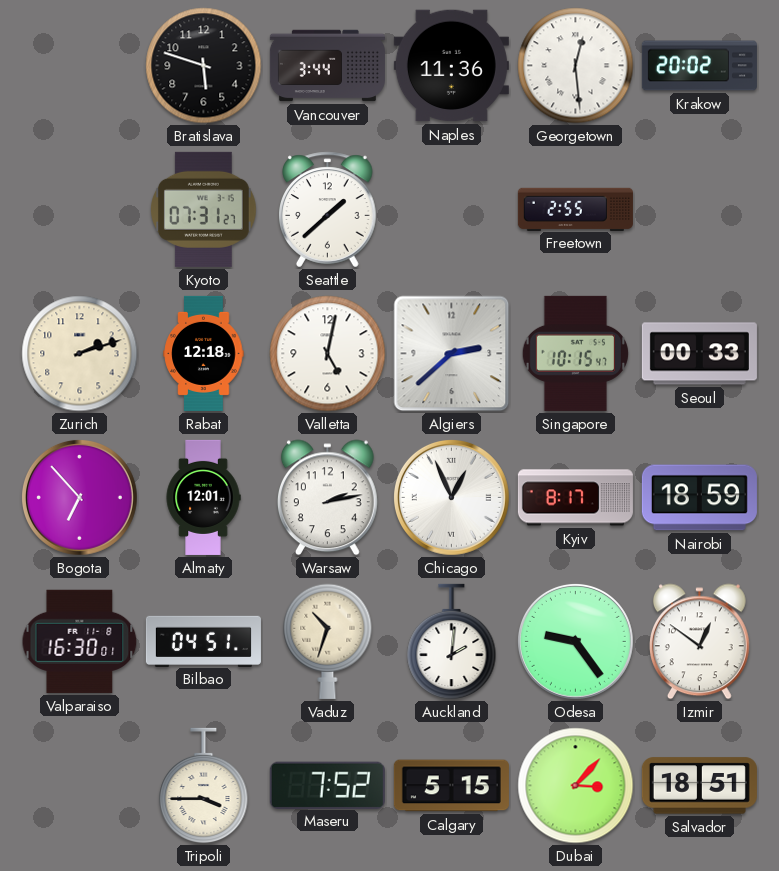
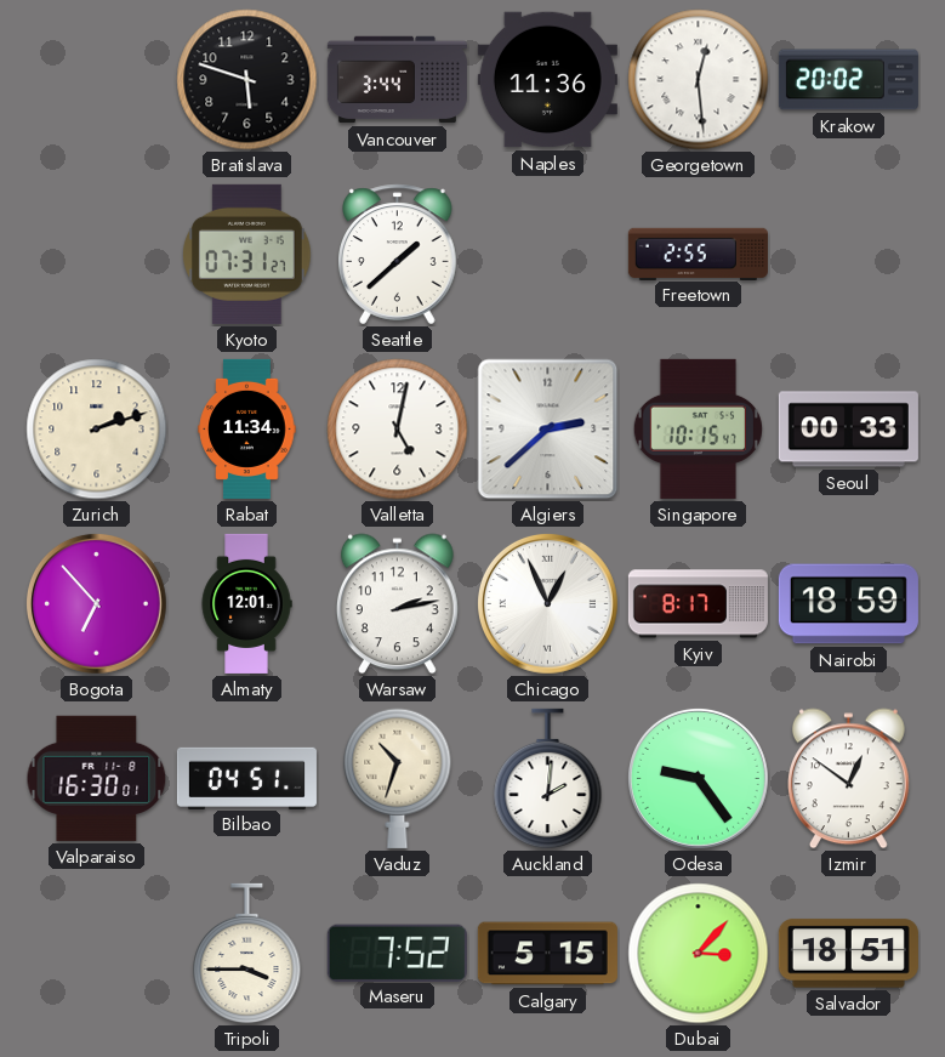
Rabat: 12:18 -> 11:34
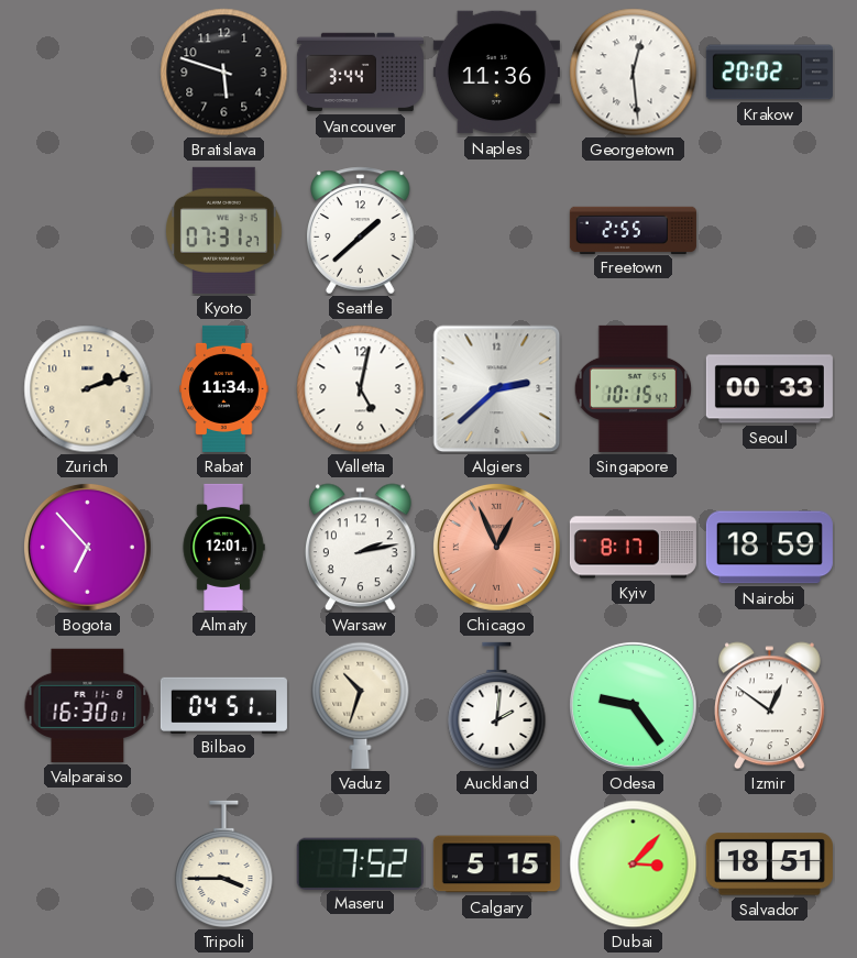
Chicago dial: white -> salmon
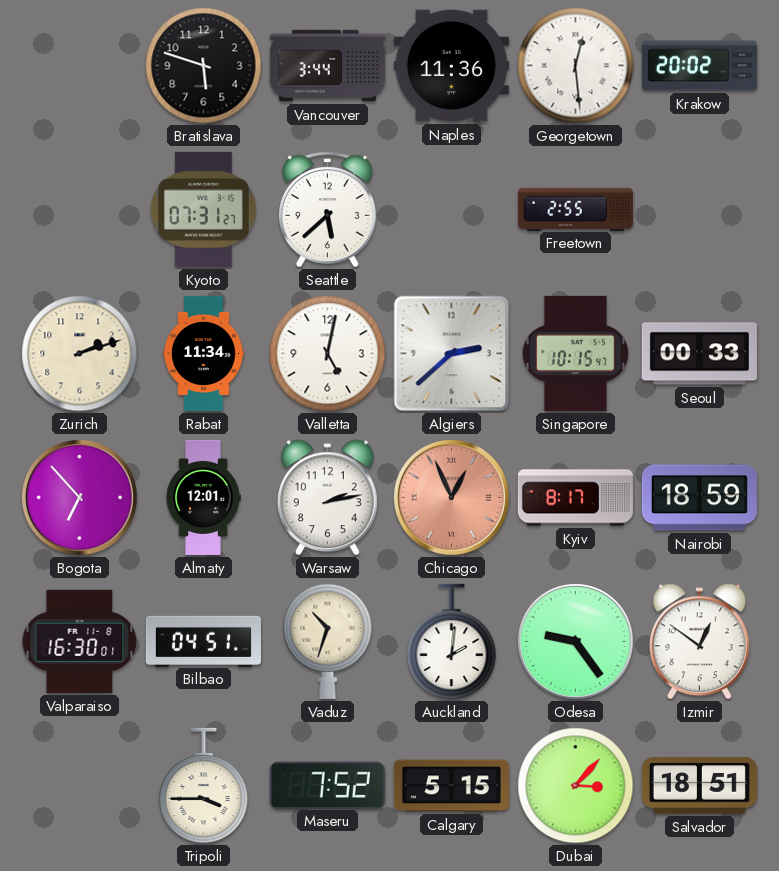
Seattle: 1:38 -> 5:38
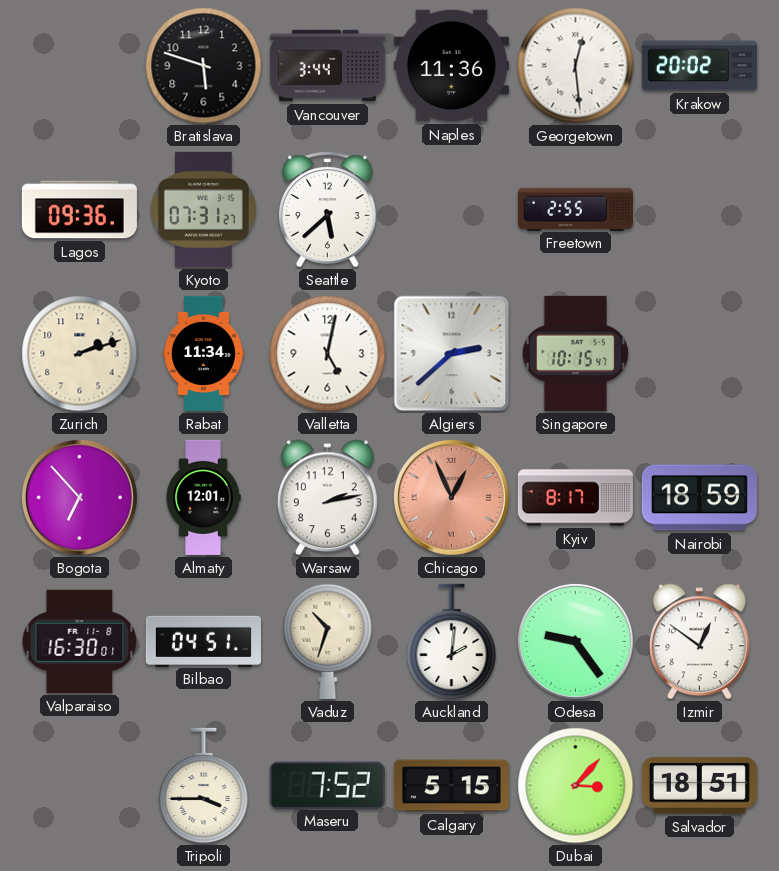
Lagos: none -> 09:36
Seoul: 00:33 -> none
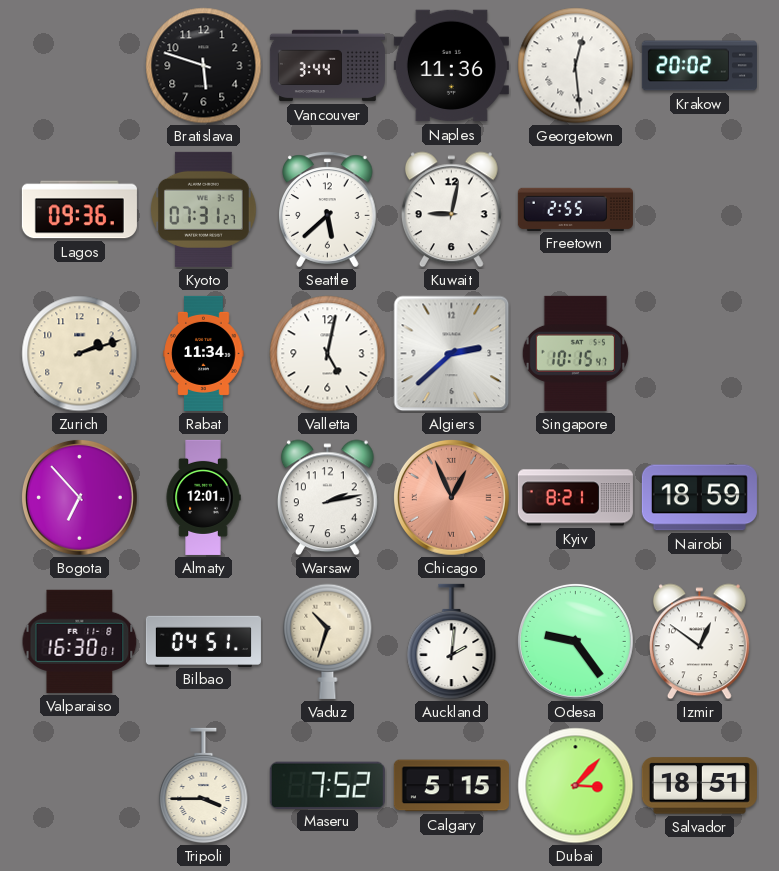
Kuwait: none -> 9:02
Kyiv: 8:17 -> 8:21
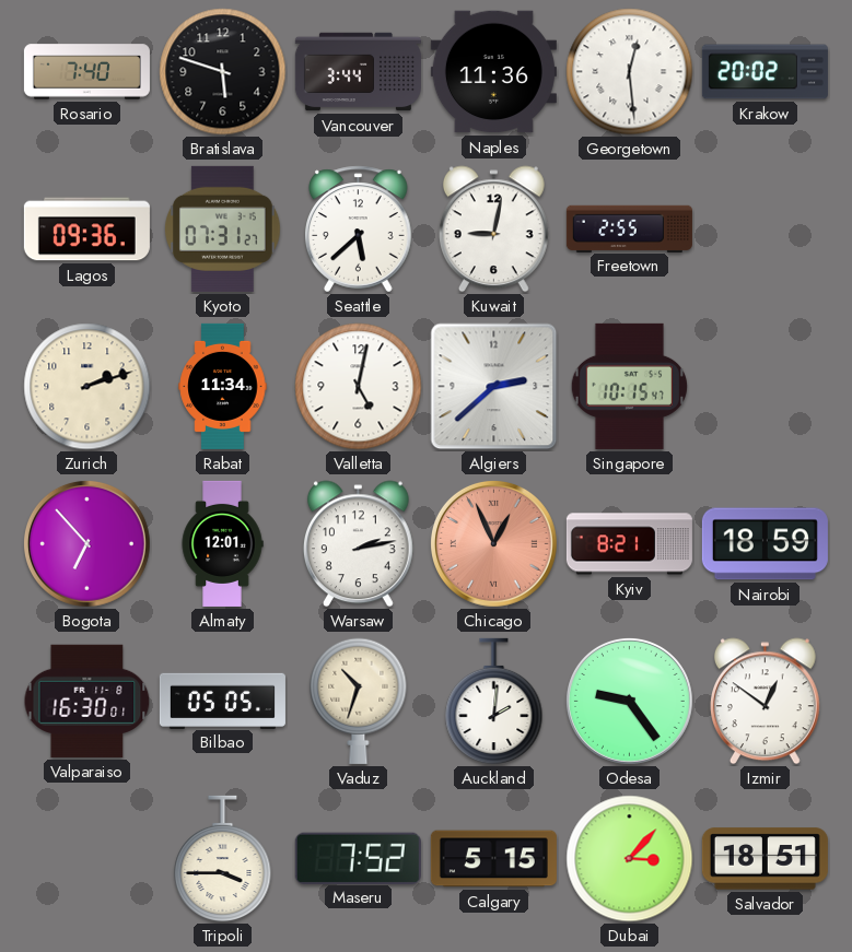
Rosario: none -> 7:40
Bilbao: 04:51 -> 05:05
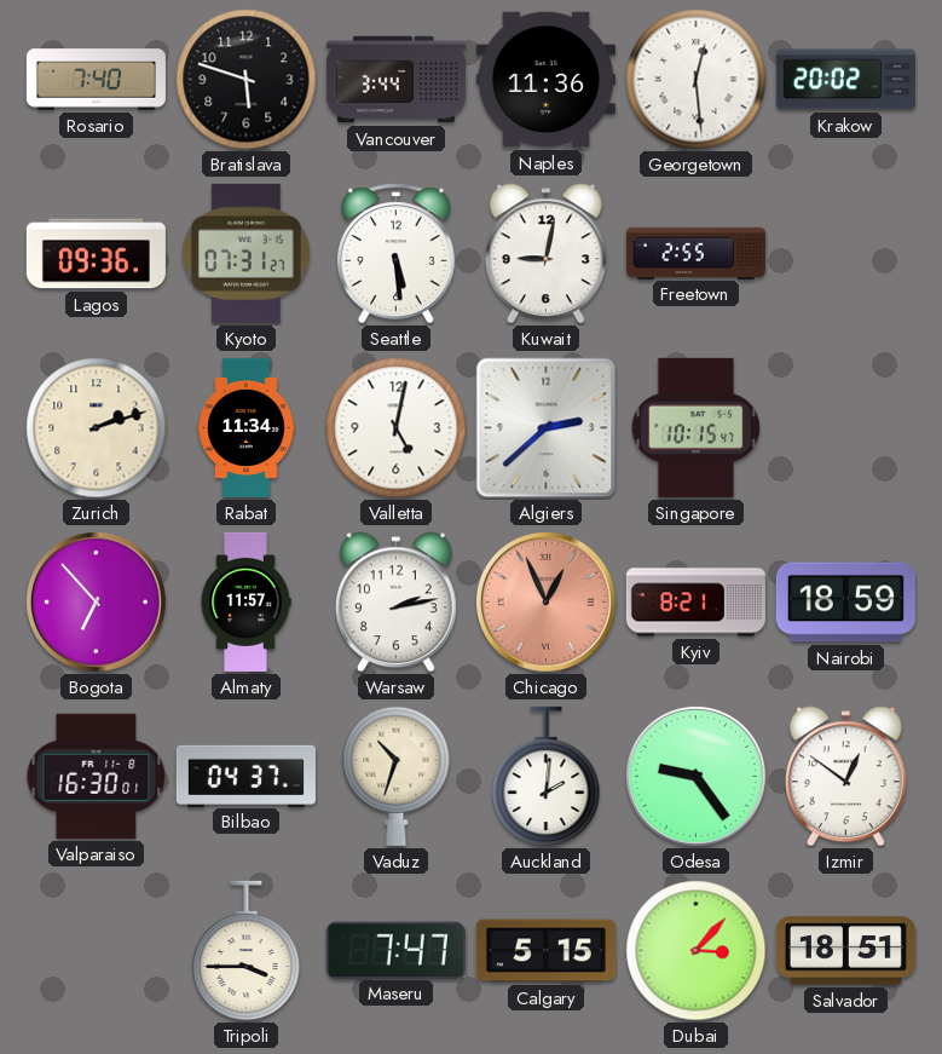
Seattle: 5:38 -> 5:29
Almaty: 12:01 -> 11:57
Bilbao: 05:05 -> 04:37
Maseru: 7:52 -> 7:47
